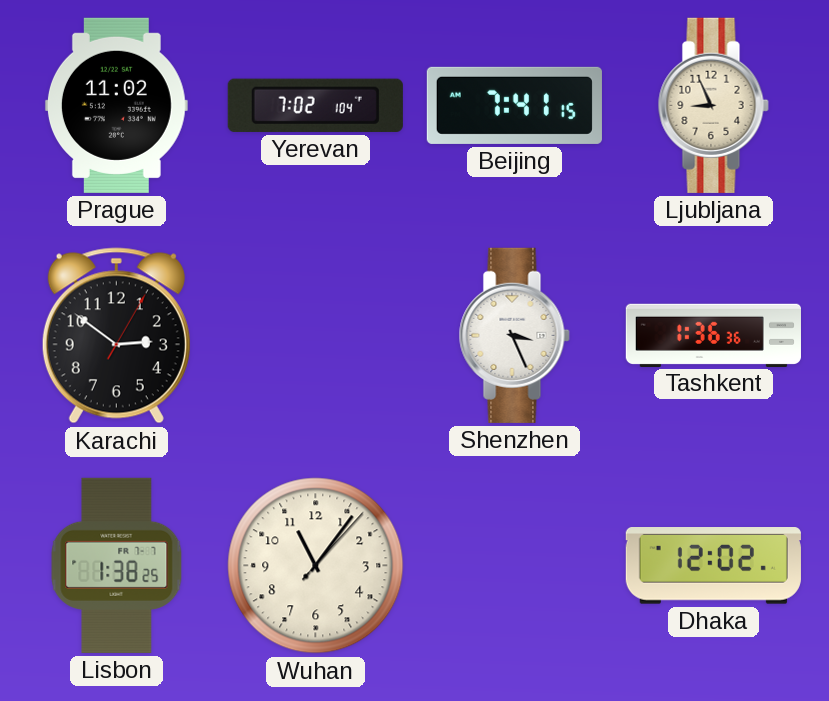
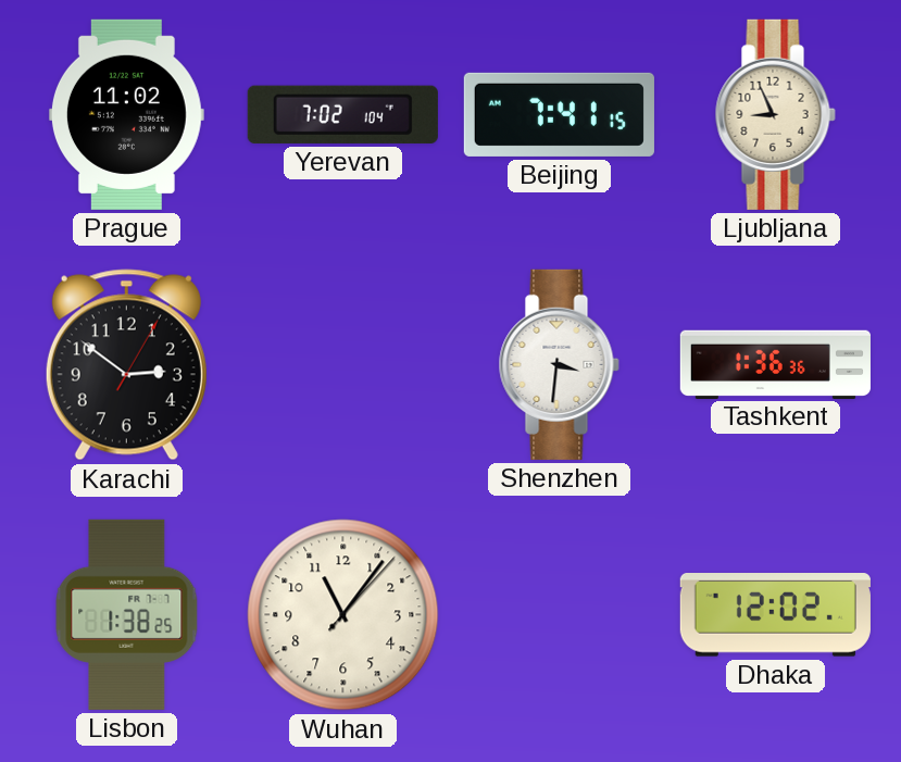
Shenzhen: 3:26 -> 3:31
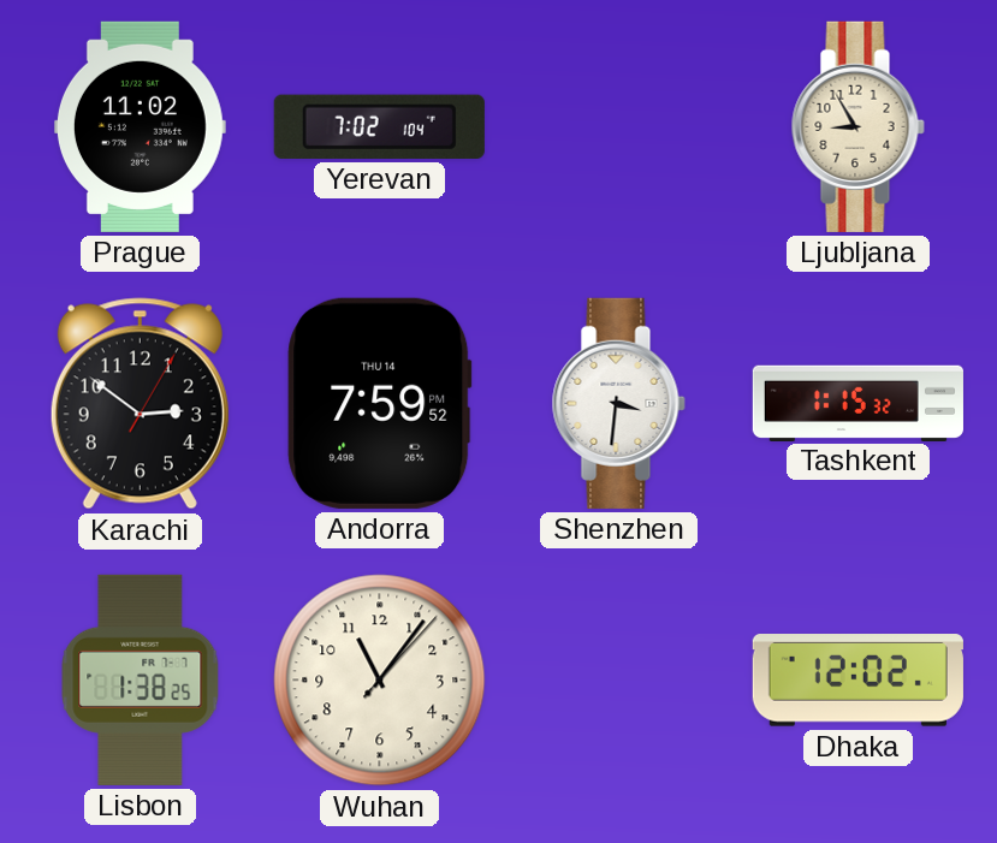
Beijing: 7:41 -> none
Ljubljana: 8:56 -> 8:55
Andorra: none -> 7:59
Tashkent: 1:36 -> 1:15
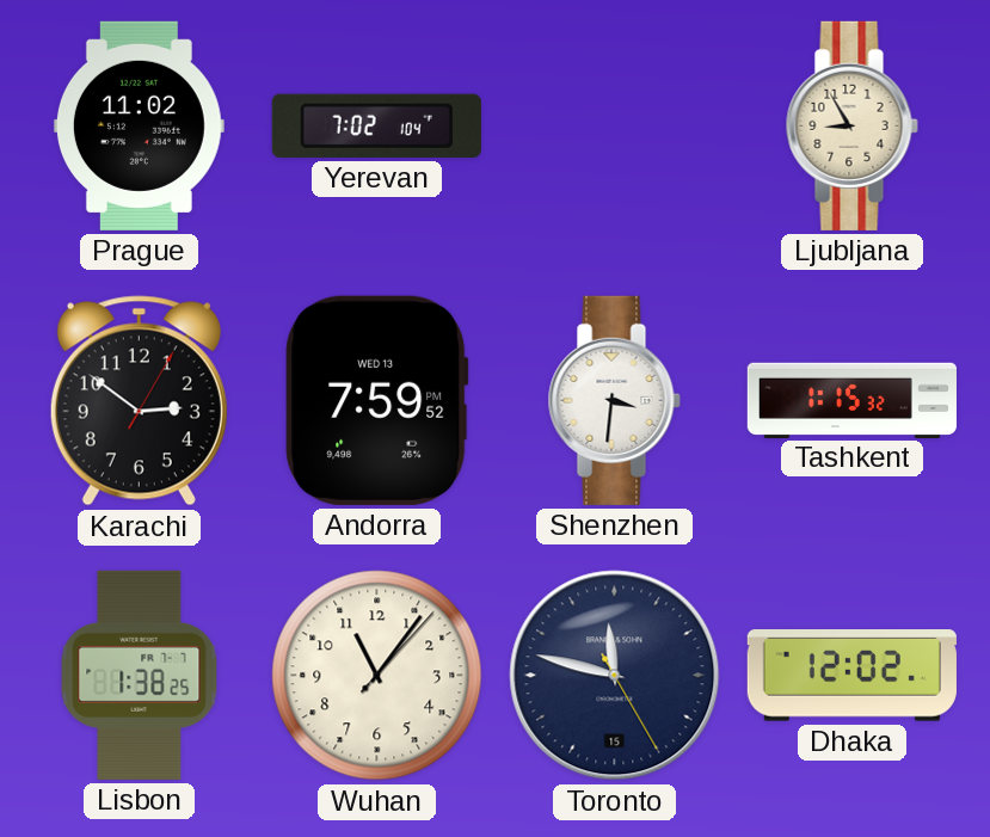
Andorra date: THU 14 -> WED 13
Toronto: none -> 11:47
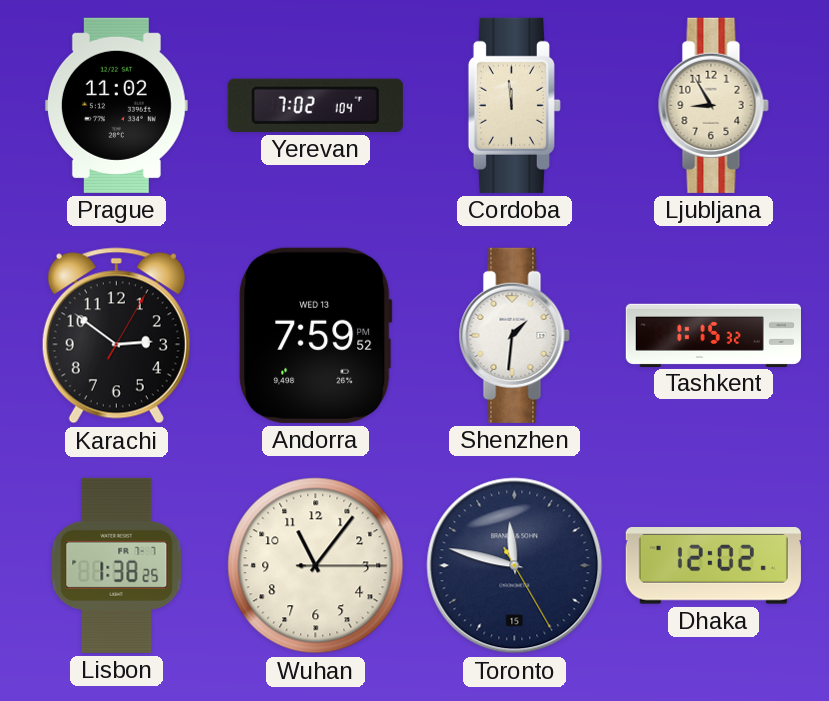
Cordoba: none -> 11:59
Shenzhen: 3:31 -> 1:31
Wuhan: 11:06:07 -> 11:06:15
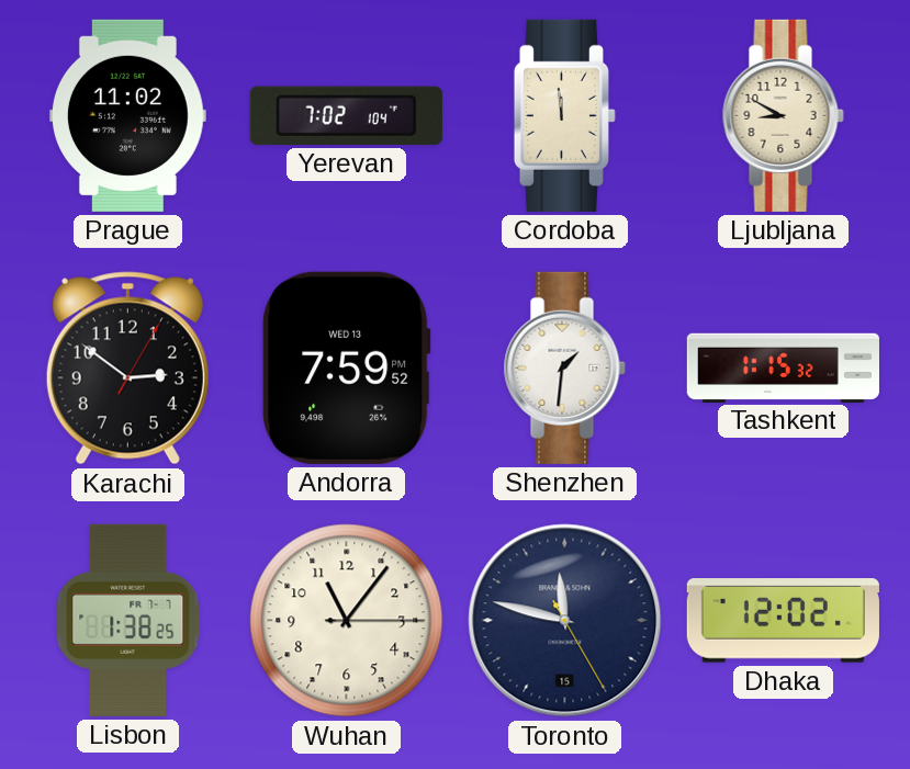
Ljubljana: 8:55 -> 8:50
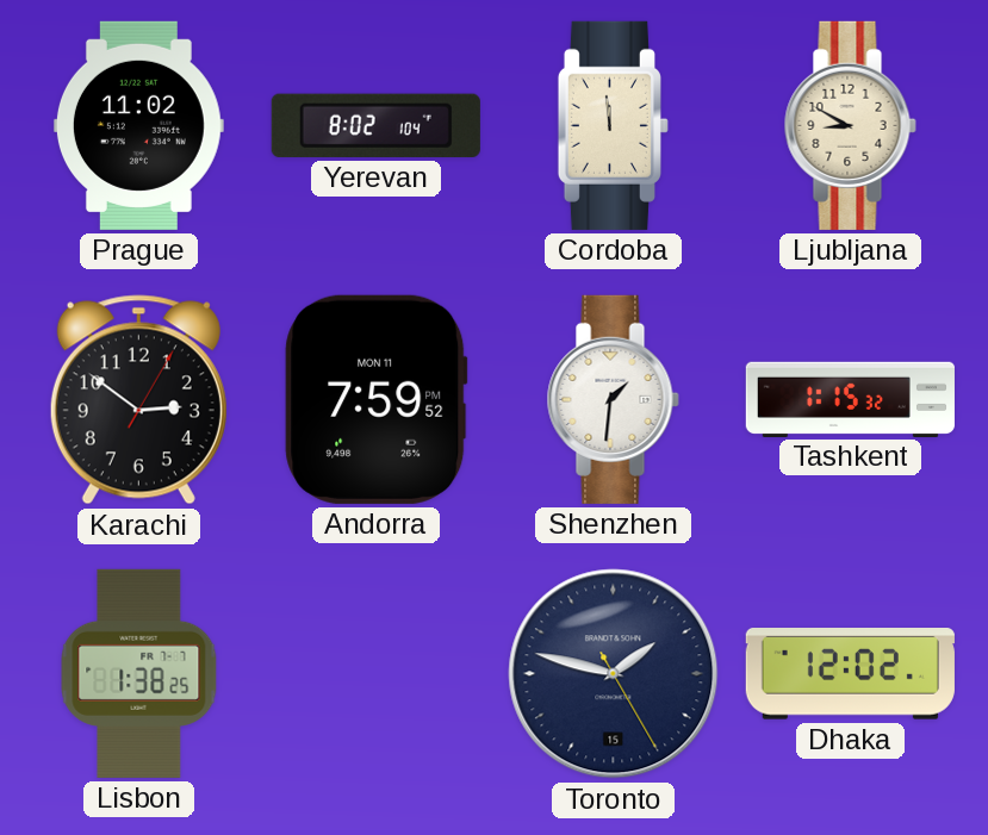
Yerevan: 7:02 -> 8:02
Andorra date: WED 13 -> MON 11
Wuhan: 11:06 -> none
Toronto: 11:47 -> 1:47
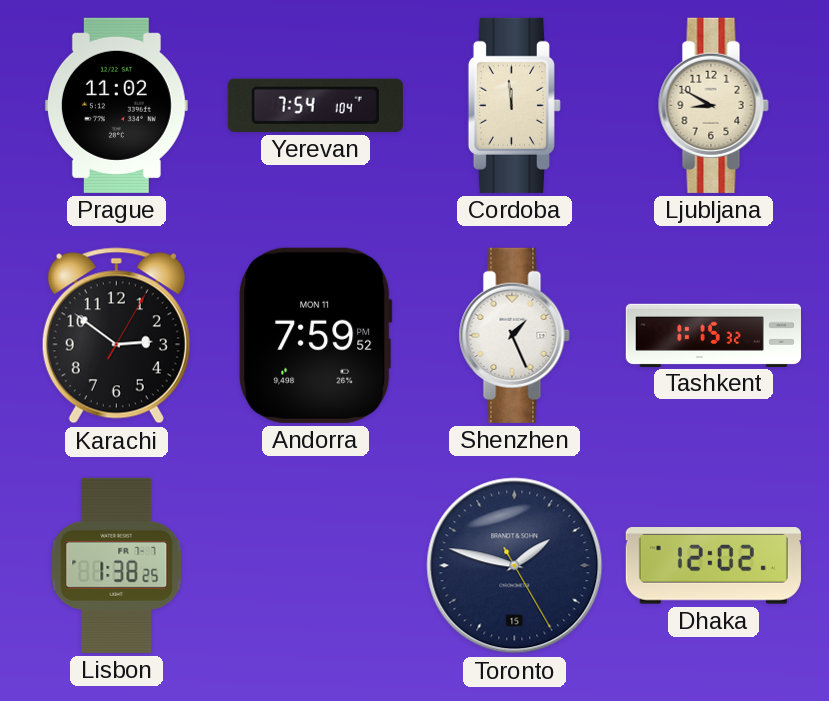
Yerevan: 8:02 -> 7:54
Shenzhen: 1:31 -> 1:26
